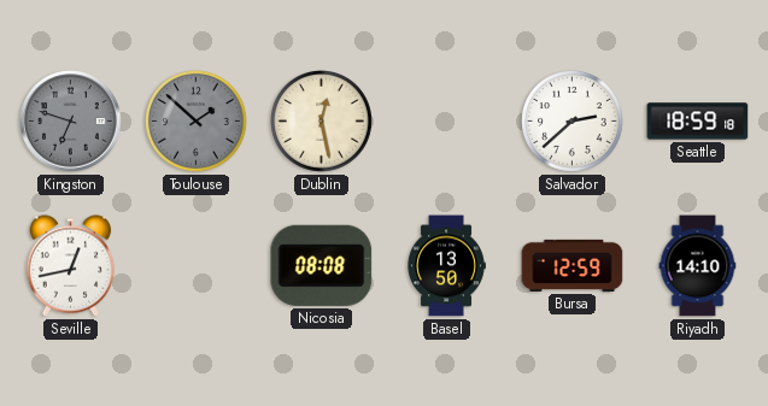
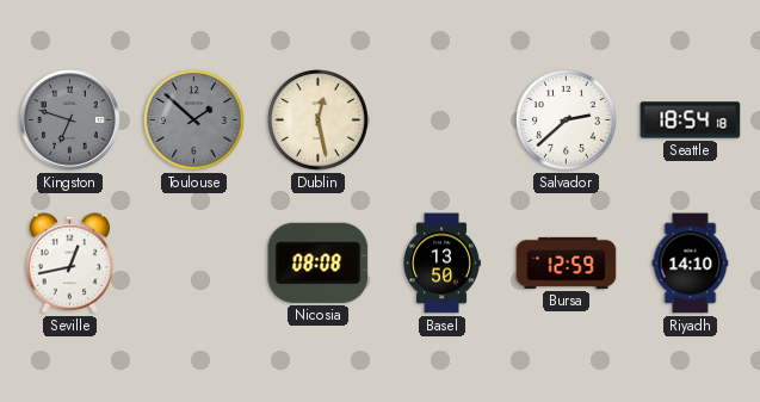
Seattle: 18:59 -> 18:54
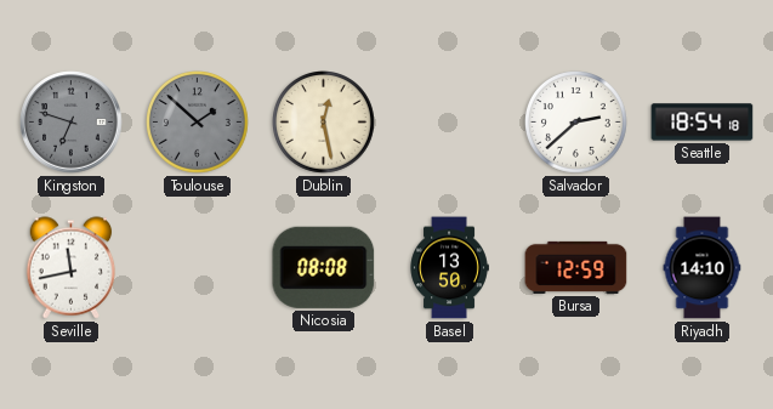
Seville: 12:43 -> 11:43
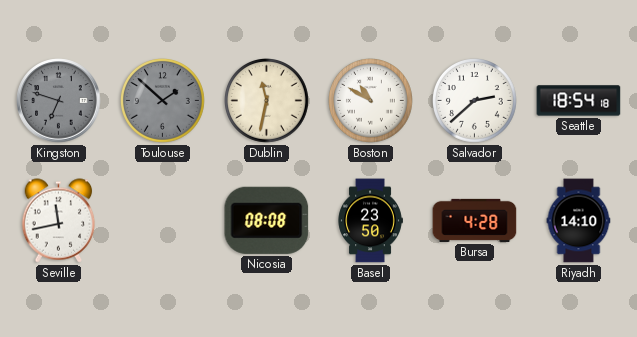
Dublin: 12:28 -> 11:32
Boston: none -> 10:50
Basel: 13:50 -> 23:50
Bursa: 12:59 -> 4:28
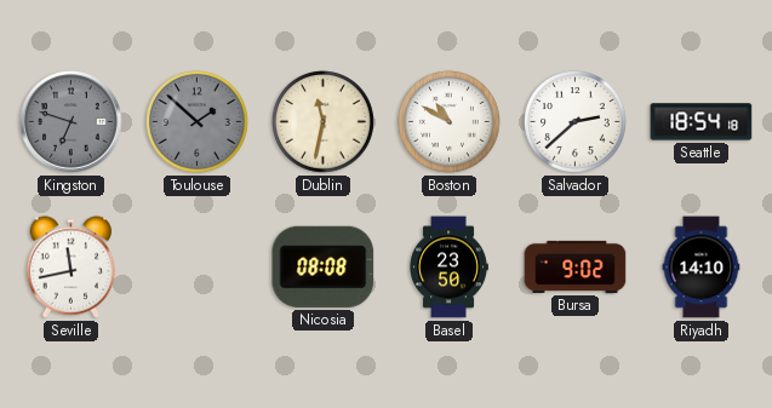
Bursa: 4:28 -> 9:02
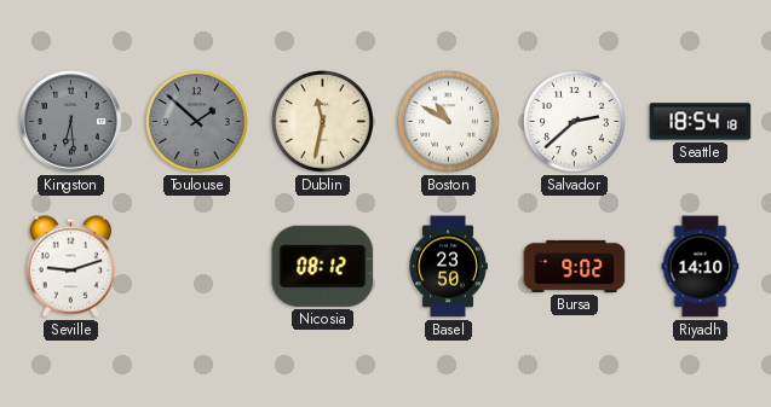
Kingston: 6:48 -> 6:29
Seville: 11:43 -> 9:12
Nicosia: 08:08 -> 08:12
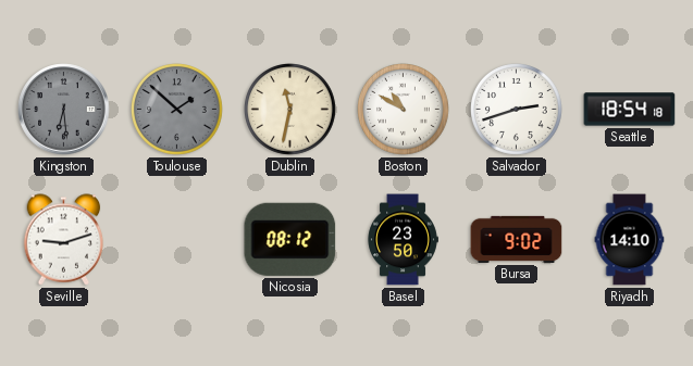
Salvador: 2:38 -> 2:42
